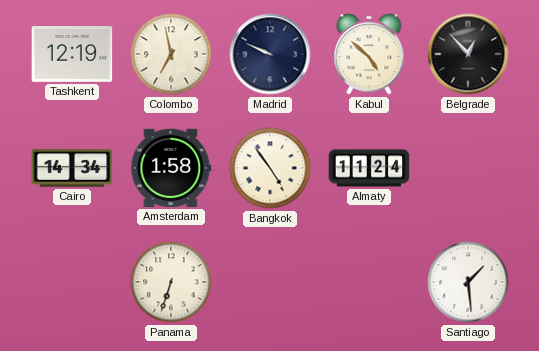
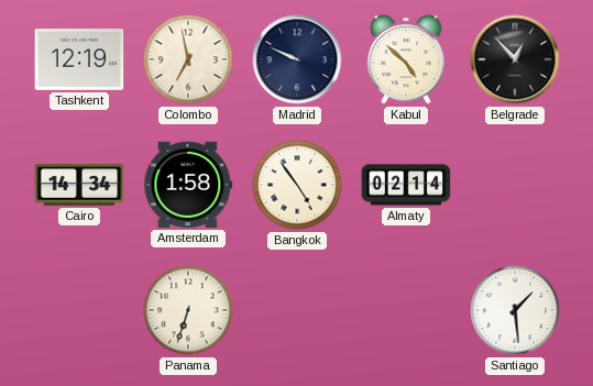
Almaty: 11:24 -> 02:14
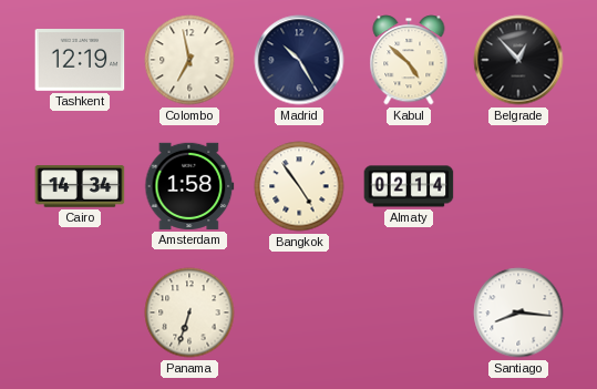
Madrid: 9:49 -> 10:25
Santiago: 1:29 -> 8:16
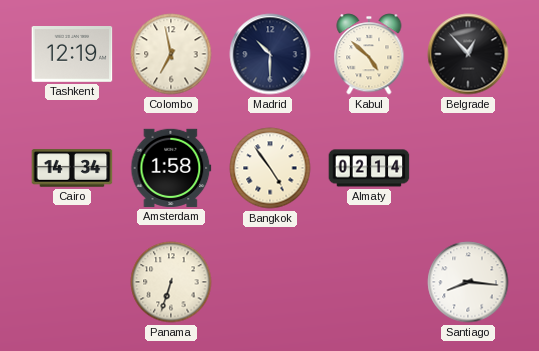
Madrid: 10:25 -> 10:30
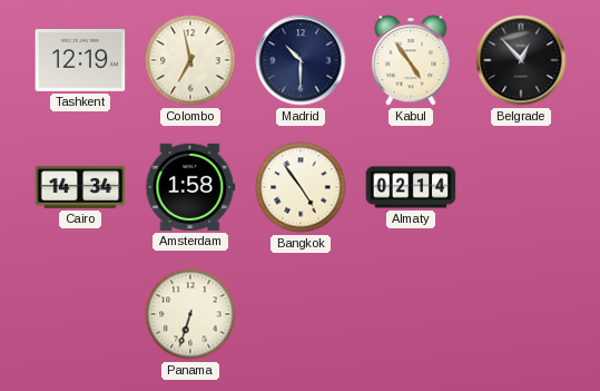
Kabul: 4:52 -> 4:54
Santiago: 8:16 -> none
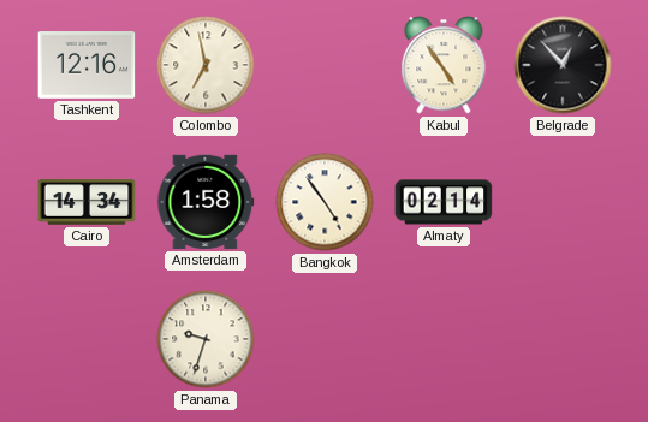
Tashkent: 12:19 -> 12:16
Madrid: 10:30 -> none
Panama: 6:33 -> 9:33
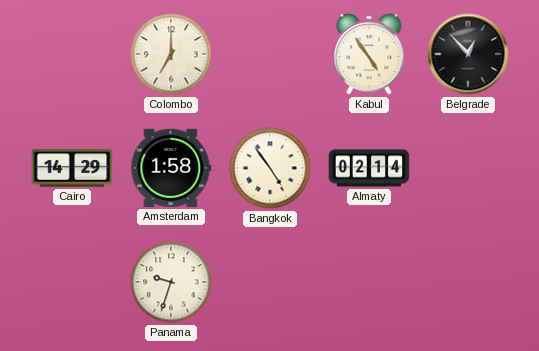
Tashkent: 12:16 -> none
Colombo: 6:58 -> 7:00
Cairo: 14:34 -> 14:29
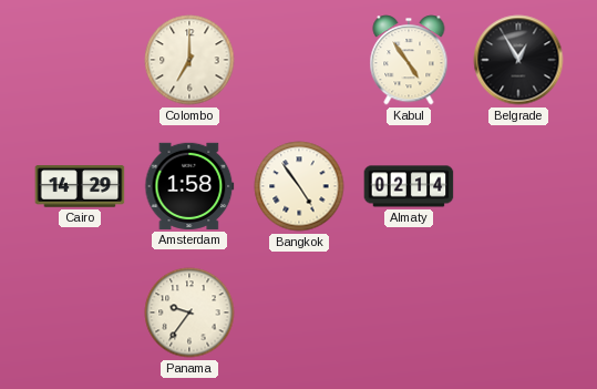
Belgrade: 12:53 -> 12:55
Panama: 9:33 -> 9:36
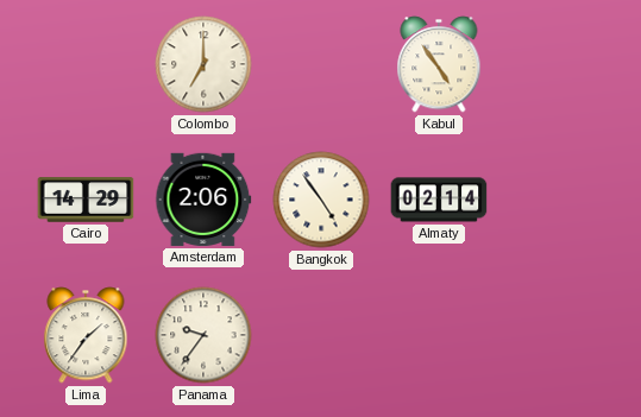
Belgrade: 12:55 -> none
Amsterdam: 1:58 -> 2:06
Lima: none -> 1:36
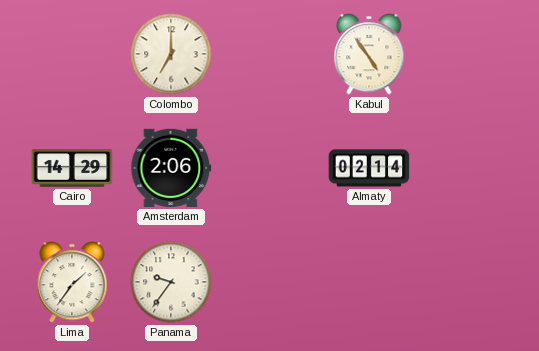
Bangkok: 4:54 -> none
